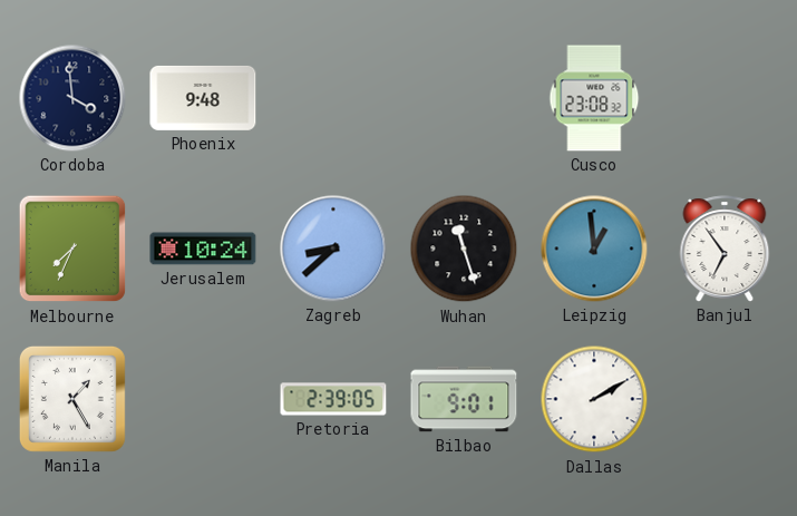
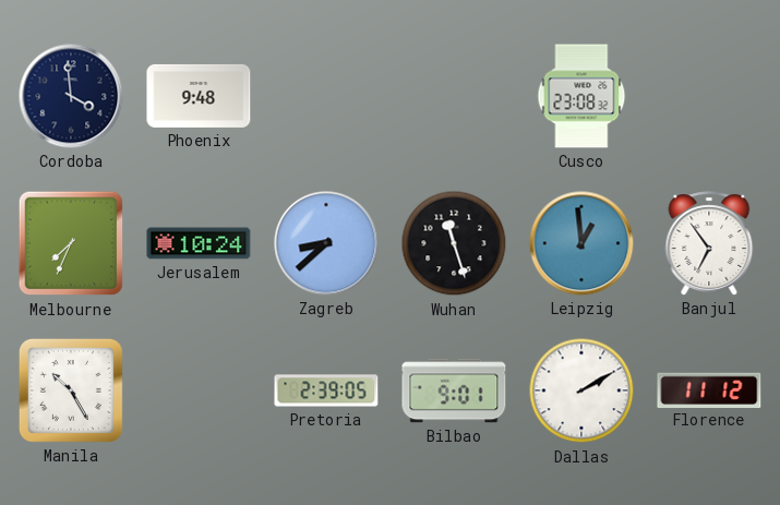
Manila: 1:25 -> 10:25
Florence: none -> 11:12
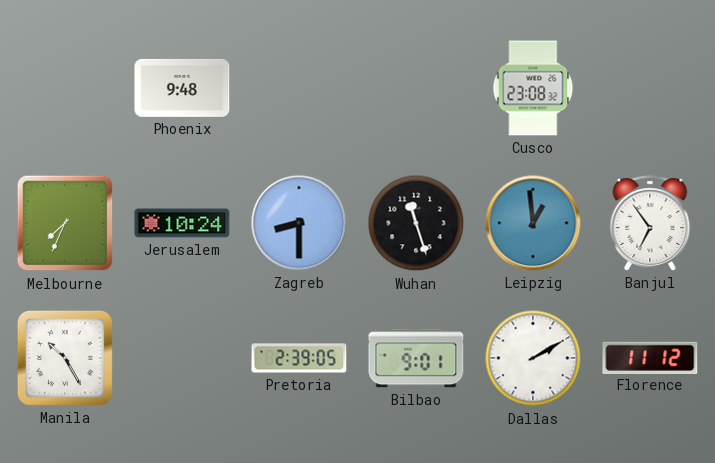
Cordoba: 3:59 -> none
Zagreb: 8:38 -> 8:30
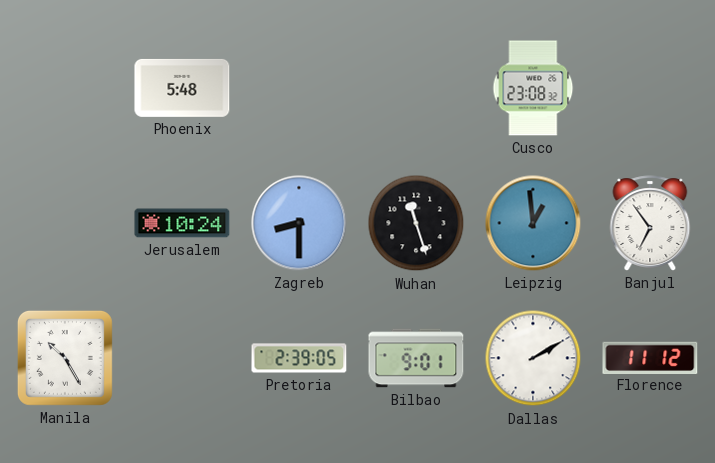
Phoenix: 9:48 -> 5:48
Melbourne: 7:34 -> none
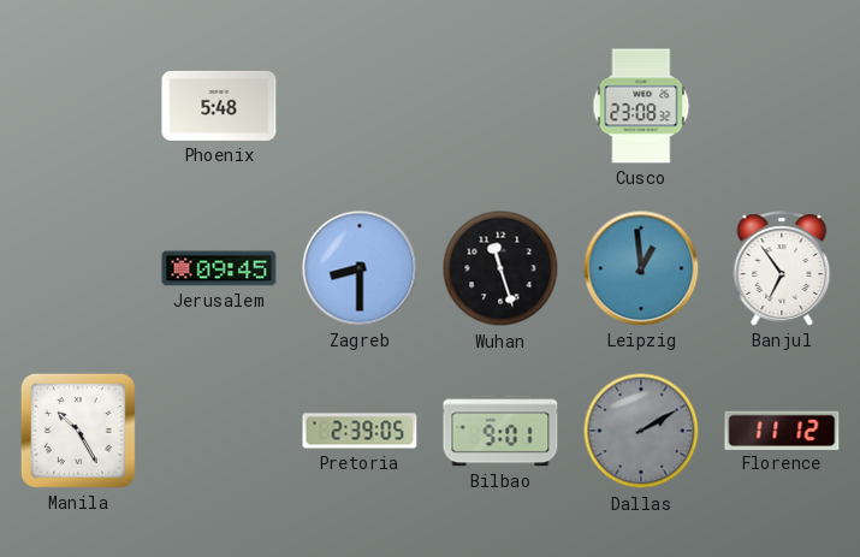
Jerusalem: 10:24 -> 09:45
Dallas dial: white -> grey
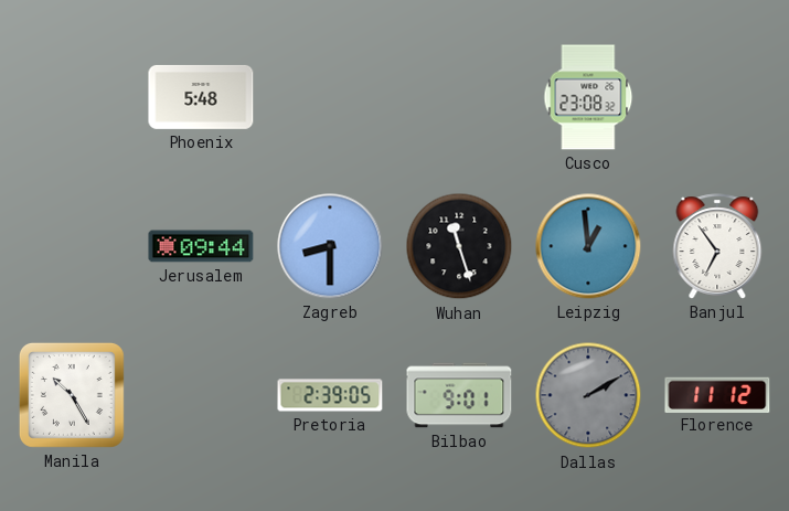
Jerusalem: 09:45 -> 09:44
